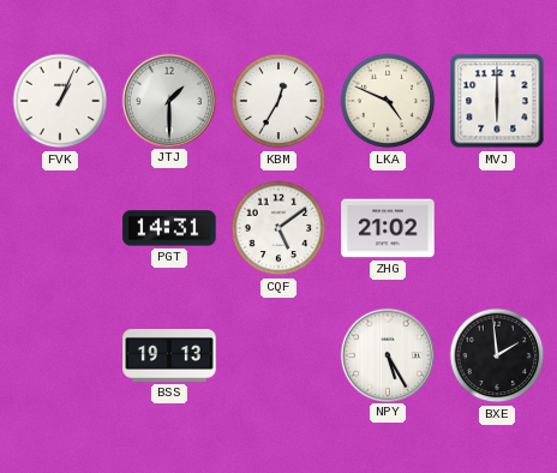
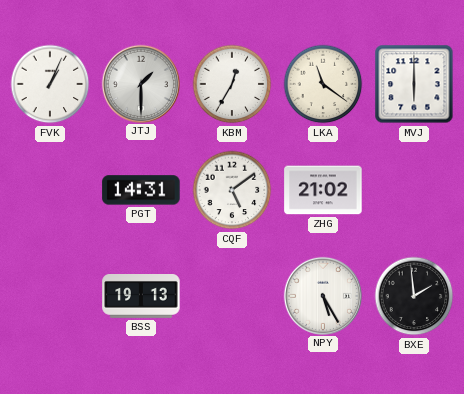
LKA: 4:49 -> 11:21
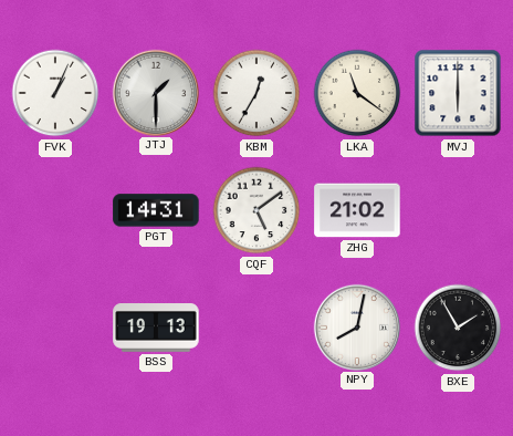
NPY: 5:25 -> 8:02
BXE: 1:59 -> 1:55
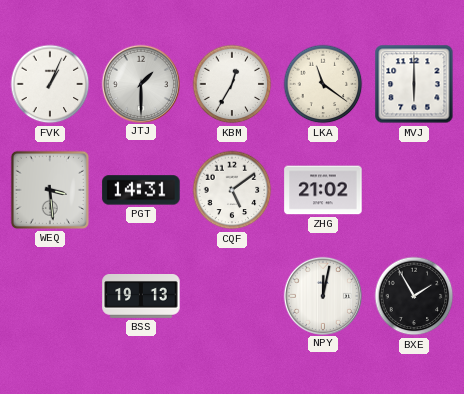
WEQ: none -> 3:29
NPY: 8:02 -> 12:02
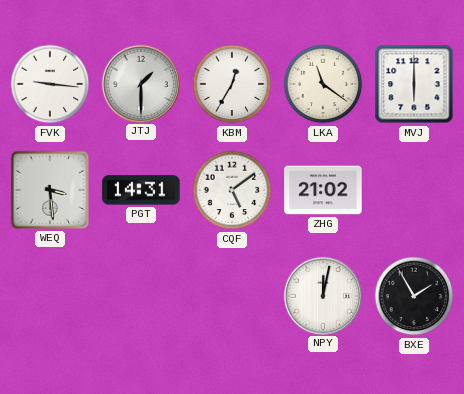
FVK: 1:04 -> 9:16
BSS: 19:13 -> none
